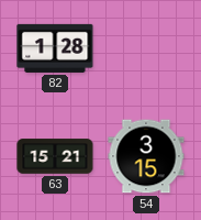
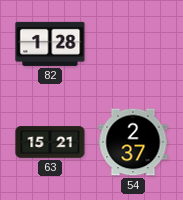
54: 3:15 -> 2:37
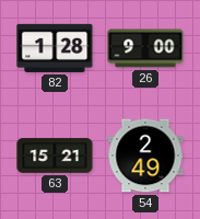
26: none -> 9:00
54: 2:37 -> 2:49
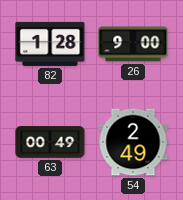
63: 15:21 -> 00:49
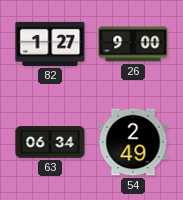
82: 1:28 -> 1:27
63: 00:49 -> 06:34
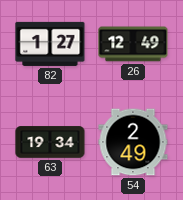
26: 9:00 -> 12:49
63: 06:34 -> 19:34
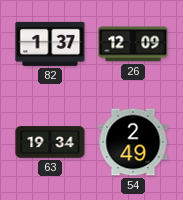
82: 1:27 -> 1:37
26: 12:49 -> 12:09
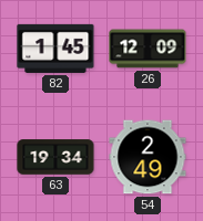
82: 1:37 -> 1:45
